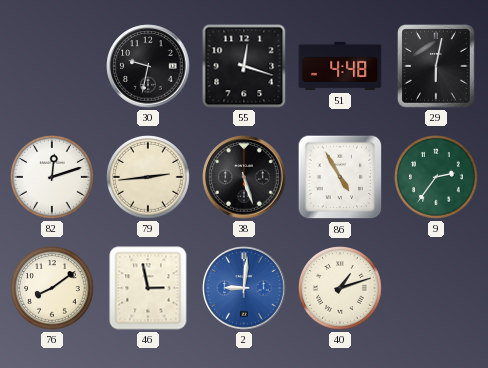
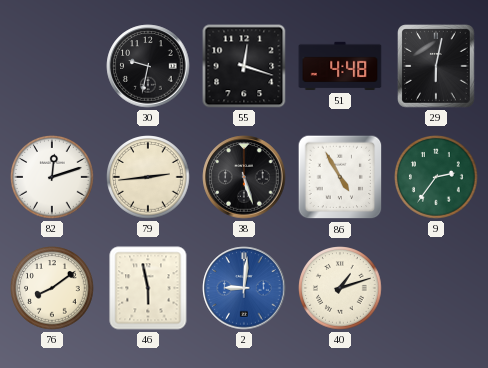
46: 2:58 -> 5:58
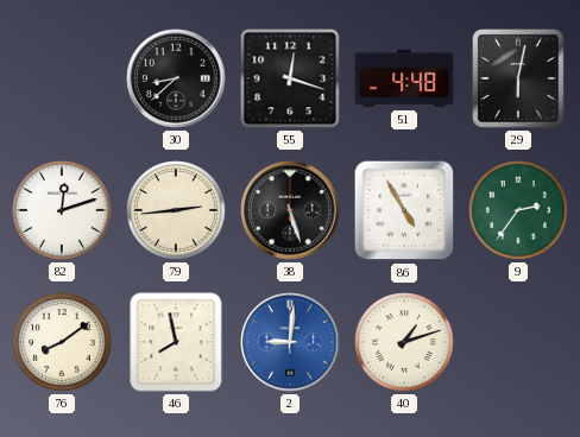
30: 9:32 -> 8:38
46: 5:58 -> 7:58
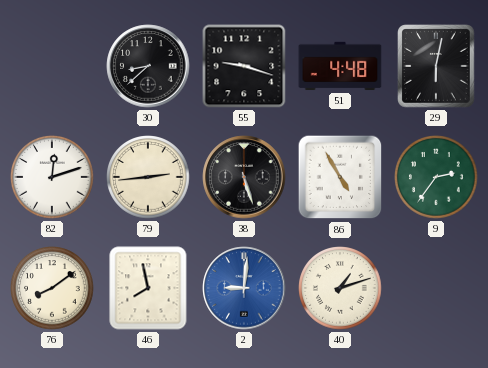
55: 12:18 -> 9:18
